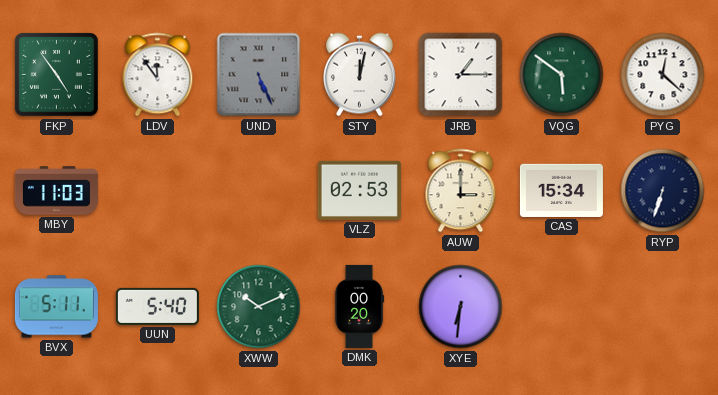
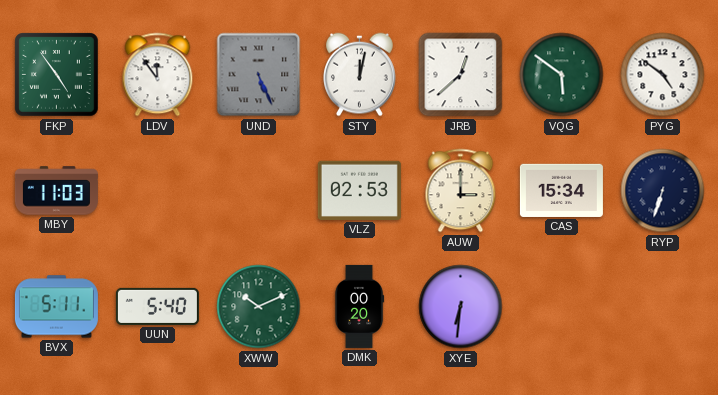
JRB: 1:15 -> 12:38
PYG: 12:22 -> 4:51
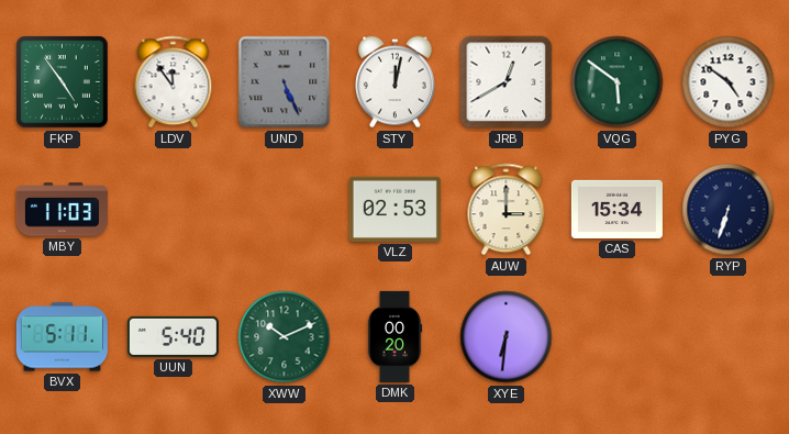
JRB: 12:38 -> 12:40
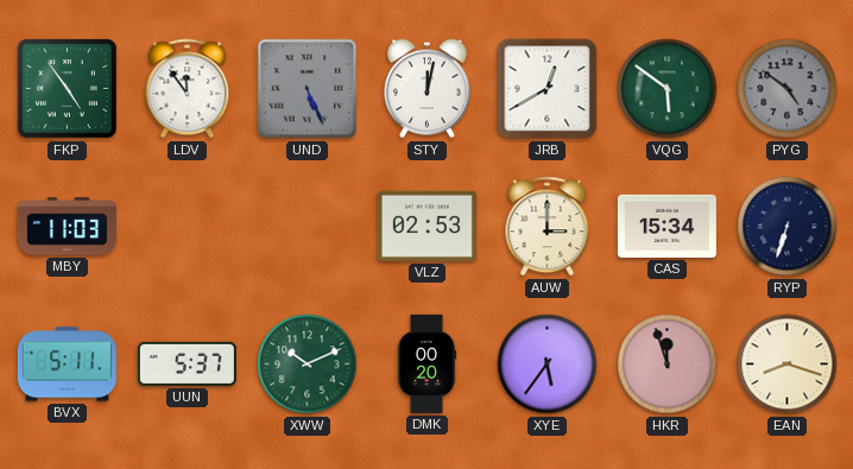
PYG dial: white -> grey
UUN: 5:40 -> 5:37
XYE: 6:31 -> 5:36
HKR: none -> 11:57
EAN: none -> 8:18
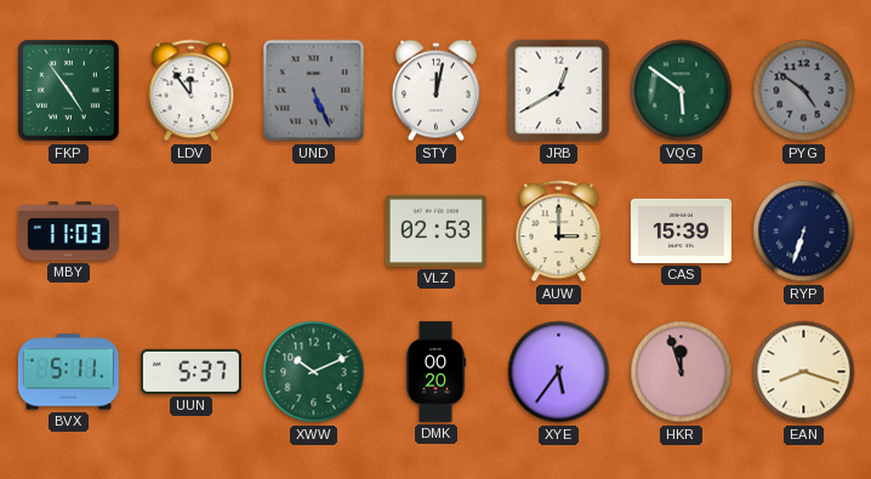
CAS: 15:34 -> 15:39
